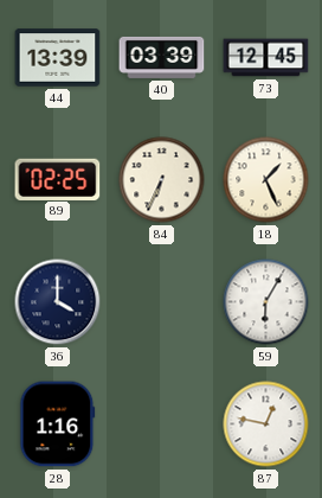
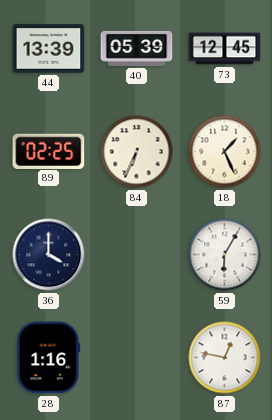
40: 03:39 -> 05:39
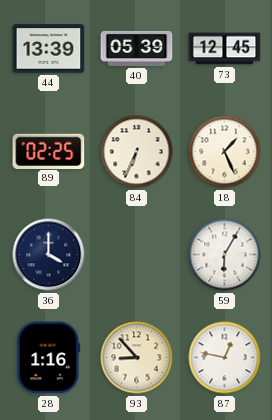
93: none -> 8:53
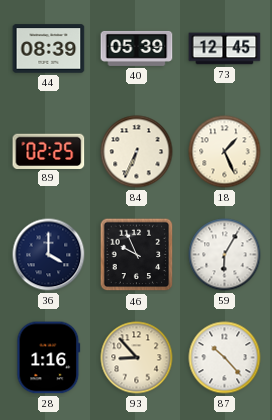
44: 13:39 -> 08:39
46: none -> 9:56
87: 12:47 -> 10:23
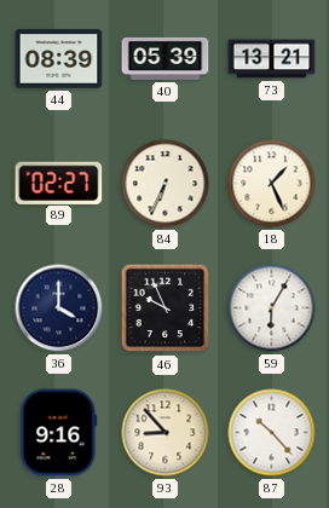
73: 12:45 -> 13:21
89: 02:25 -> 02:27
28: 1:16 -> 9:16
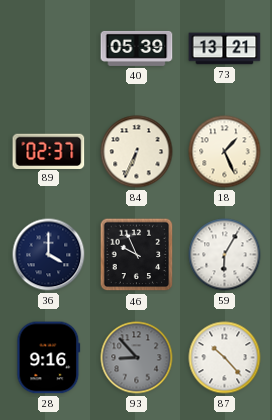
44: 08:39 -> none
89: 02:27 -> 02:37
93 dial: cream -> grey
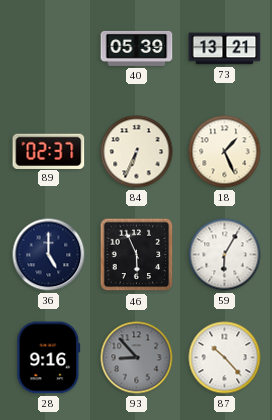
36: 4:00 -> 5:00
46: 9:56 -> 5:56
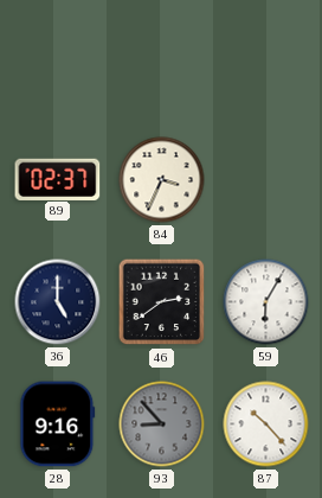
40: 05:39 -> none
73: 13:21 -> none
84: 6:34 -> 3:34
18: 1:26 -> none
46: 5:56 -> 2:39
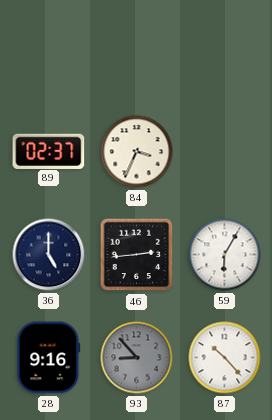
46: 2:39 -> 2:44
